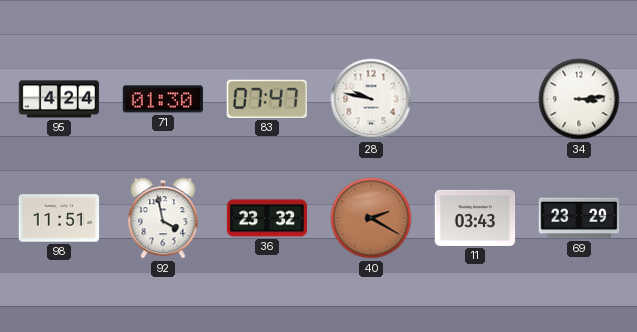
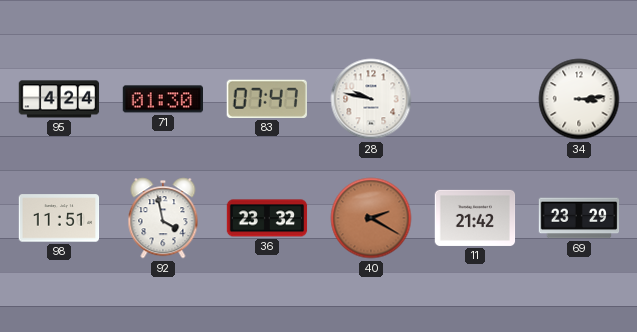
11: 03:43 -> 21:42
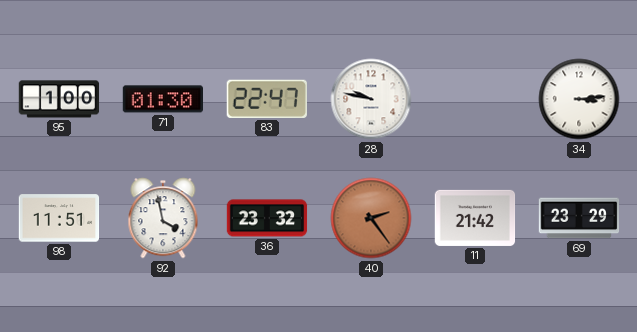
95: 4:24 -> 1:00
83: 07:47 -> 22:47
40: 2:20 -> 2:24
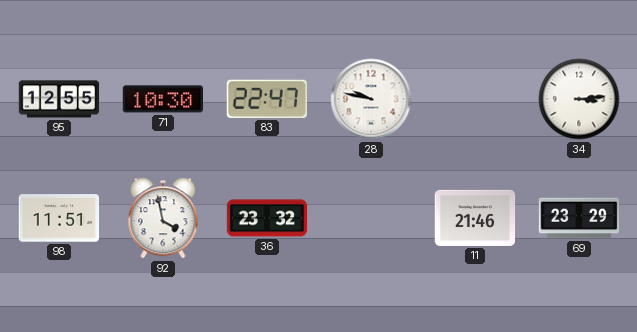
95: 1:00 -> 12:55
71: 01:30 -> 10:30
40: 2:24 -> none
11: 21:42 -> 21:46
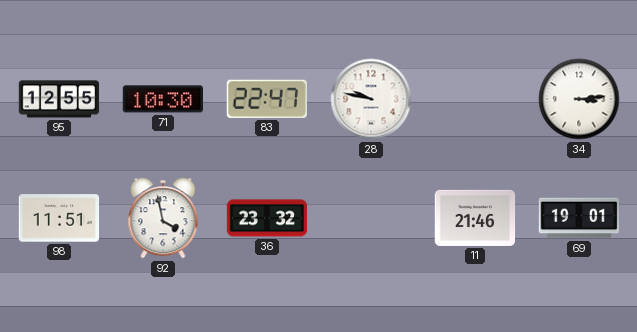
69: 23:29 -> 19:01
